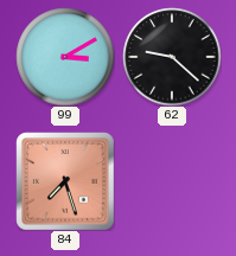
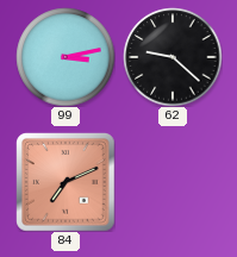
99: 3:10 -> 3:13
84: 7:27 -> 7:11
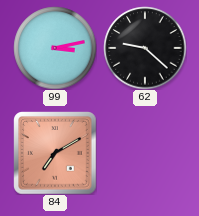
84: 7:11 -> 7:10
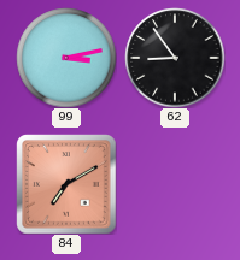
62: 9:22 -> 8:54
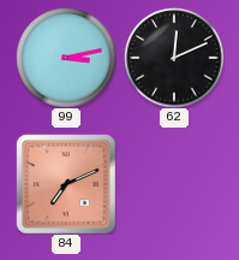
62: 8:54 -> 12:11
84: 7:10 -> 7:11
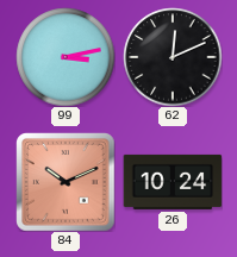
84: 7:11 -> 10:11
26: none -> 10:24
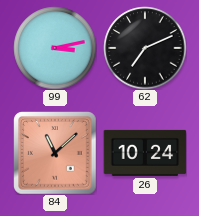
62: 12:11 -> 7:11
84: 10:11 -> 11:08
